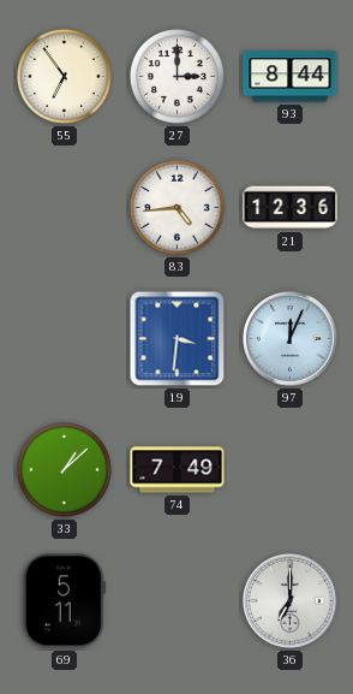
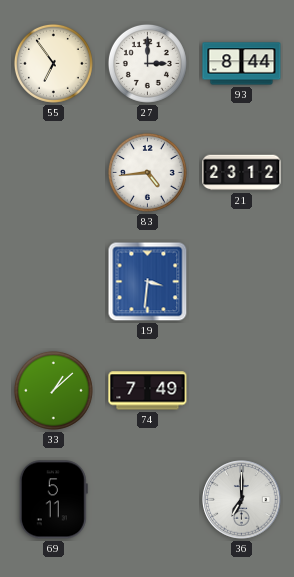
21: 12:36 -> 23:12
97: 12:04 -> none
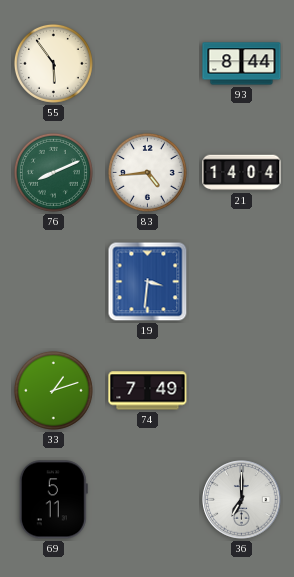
55: 6:54 -> 5:54
27: 3:00 -> none
76: none -> 8:11
21: 23:12 -> 14:04
33: 1:08 -> 1:12
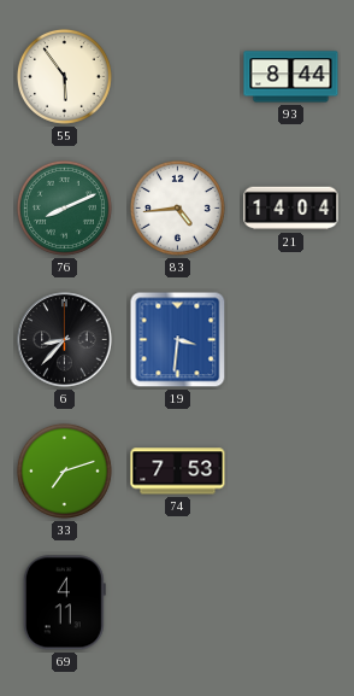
6: none -> 8:37
33: 1:12 -> 7:12
74: 7:49 -> 7:53
69: 5:11 -> 4:11
36: 7:00 -> none
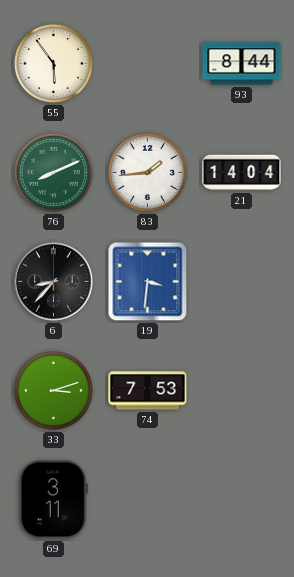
83: 4:44 -> 1:44
33: 7:12 -> 3:12
69: 4:11 -> 3:11
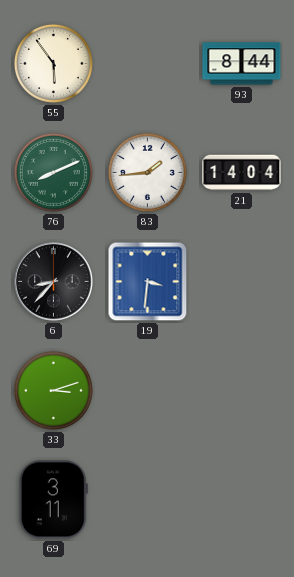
74: 7:53 -> none
